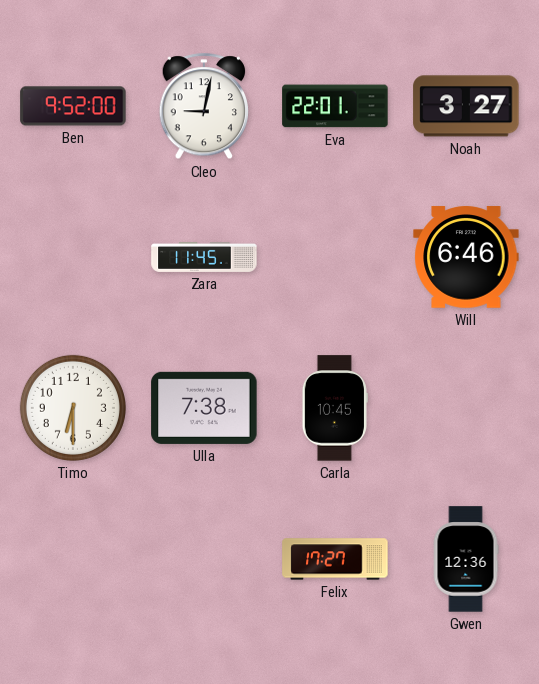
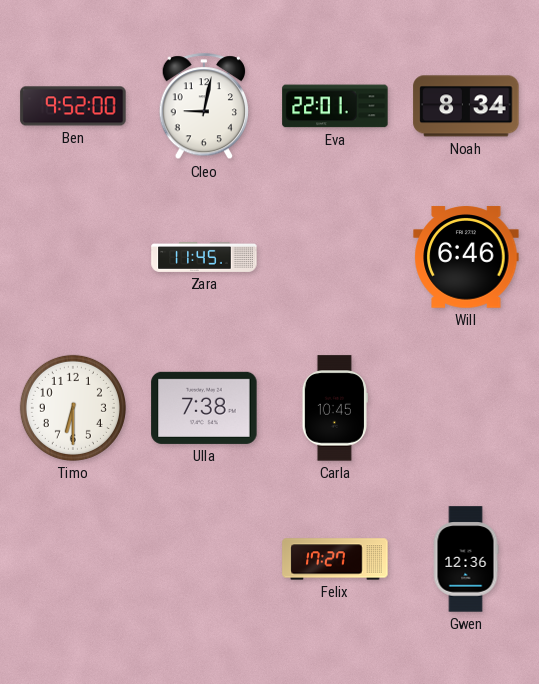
Noah: 3:27 -> 8:34
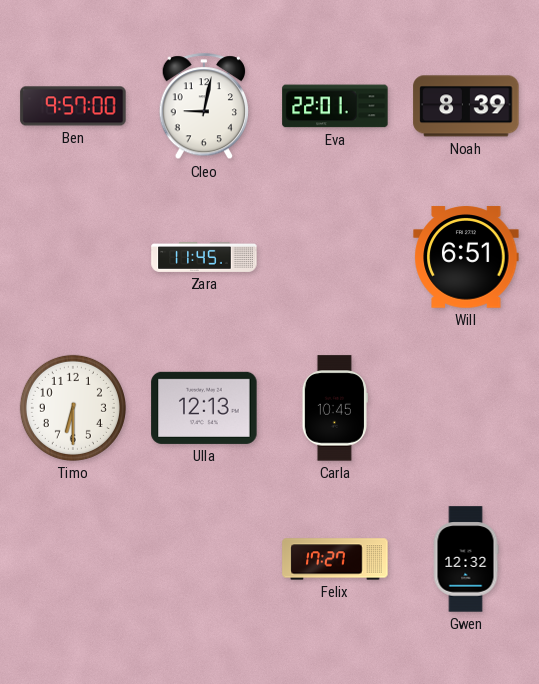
Ben: 9:52 -> 9:57
Noah: 8:34 -> 8:39
Will: 6:46 -> 6:51
Ulla: 7:38 -> 12:13
Gwen: 12:36 -> 12:32
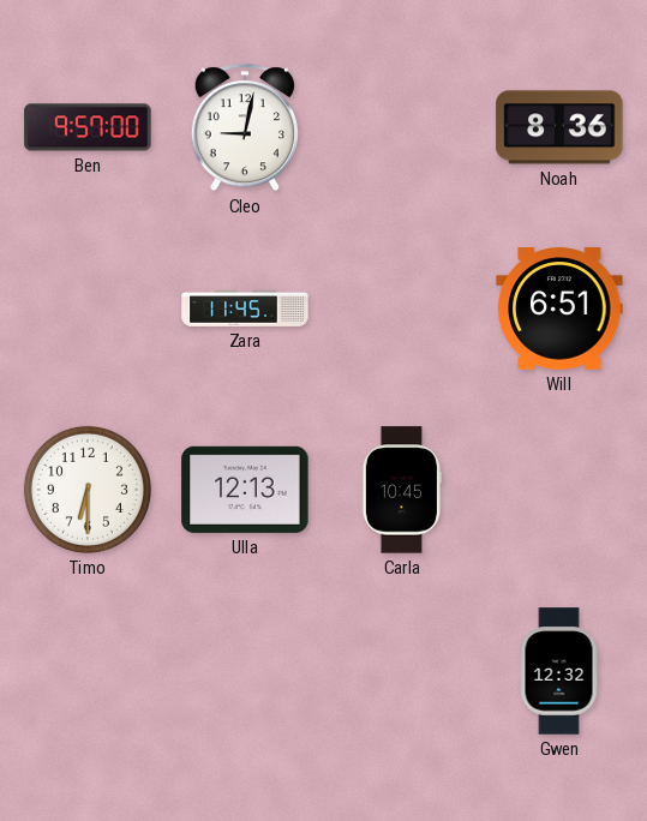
Eva: 22:01 -> none
Noah: 8:39 -> 8:36
Felix: 17:27 -> none
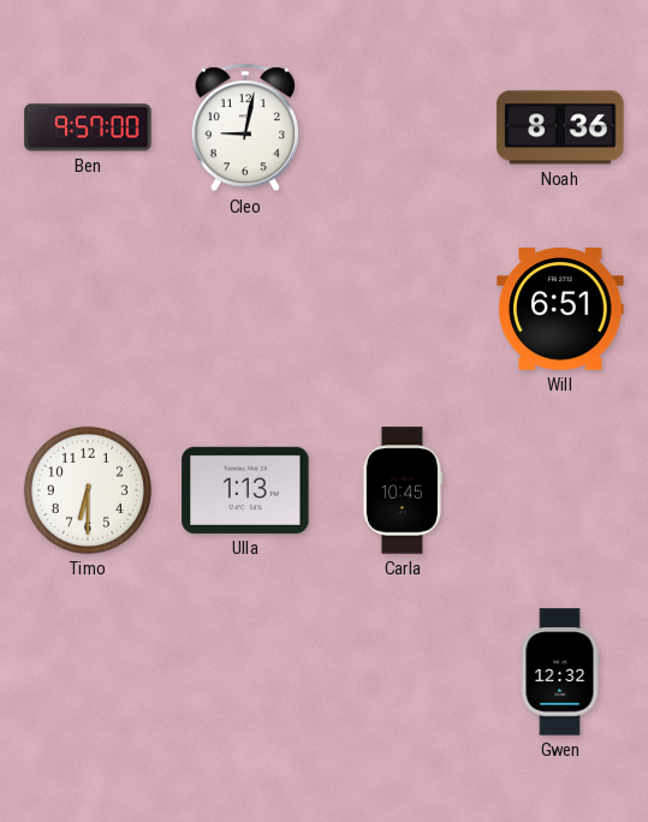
Zara: 11:45 -> none
Ulla: 12:13 -> 1:13
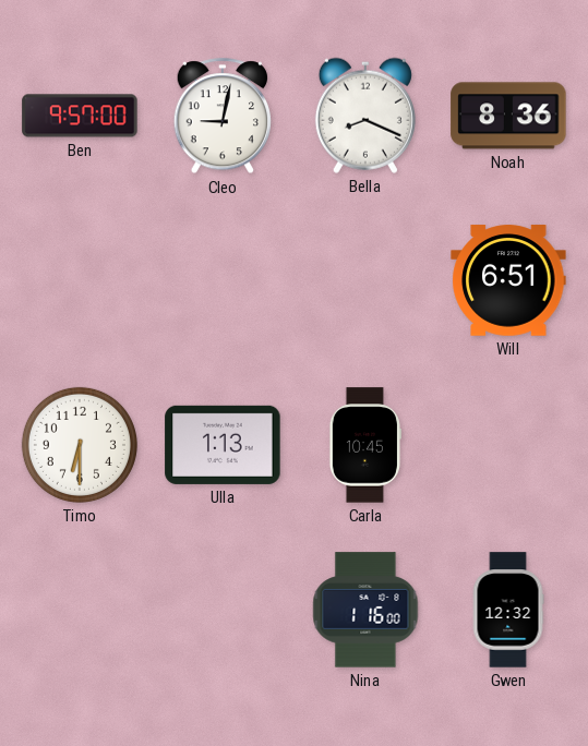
Bella: none -> 8:19
Nina: none -> 1:16
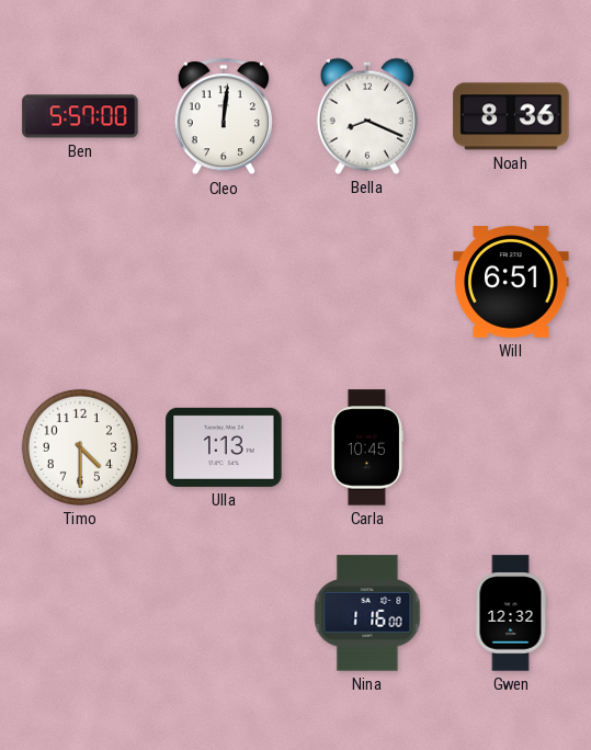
Ben: 9:57 -> 5:57
Cleo: 9:02 -> 12:01
Timo: 6:30 -> 4:30
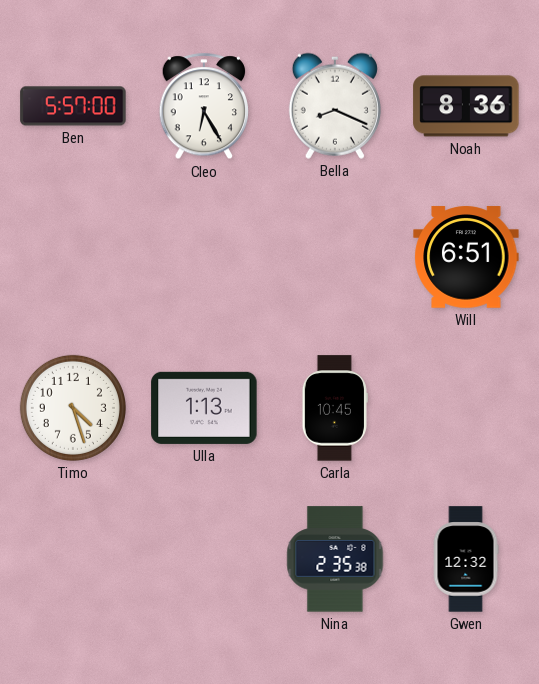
Cleo: 12:01 -> 6:25
Timo: 4:30 -> 4:27
Nina: 1:16 -> 2:35
